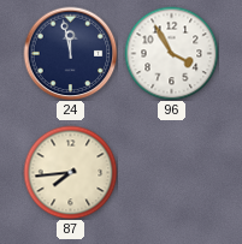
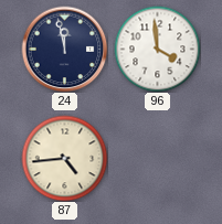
96: 3:55 -> 3:59
87: 7:44 -> 4:44
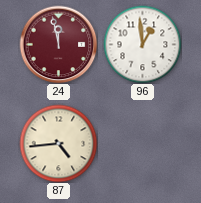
24 dial: navy -> burgundy
96: 3:59 -> 12:59
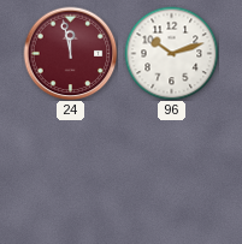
96: 12:59 -> 10:12
87: 4:44 -> none
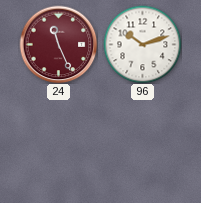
24: 11:58 -> 11:26
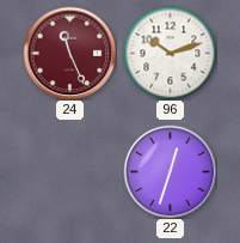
22: none -> 12:33
